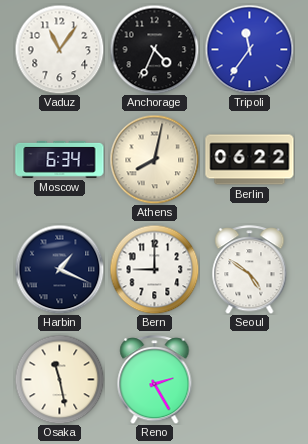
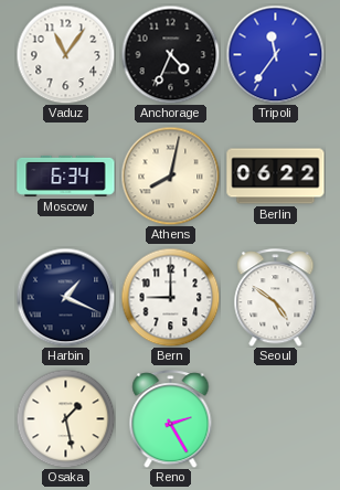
Osaka: 11:28 -> 1:28
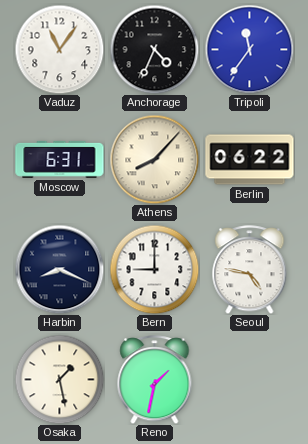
Moscow: 6:34 -> 6:31
Athens: 8:02 -> 8:07
Harbin: 1:19 -> 8:19
Seoul: 4:51 -> 4:47
Reno: 2:25 -> 1:32
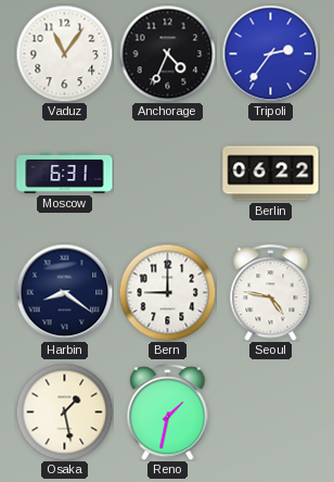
Tripoli: 11:36 -> 2:36
Athens: 8:07 -> none
Harbin: 8:19 -> 8:21
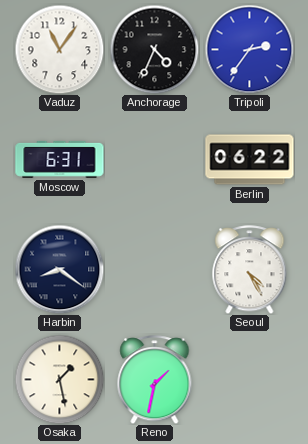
Bern: 9:00 -> none
Seoul: 4:47 -> 4:25
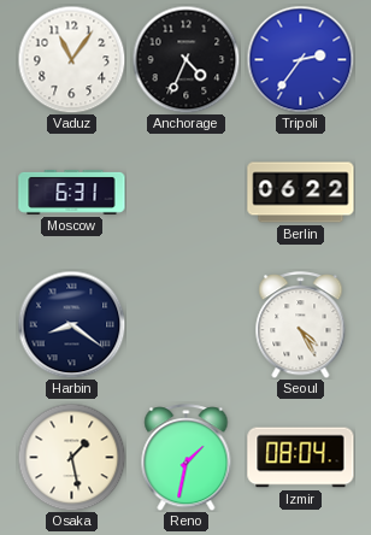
Izmir: none -> 08:04
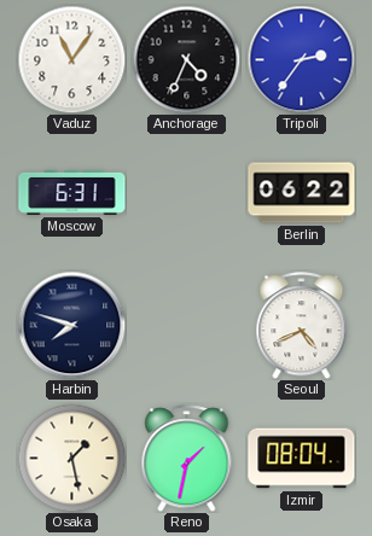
Harbin: 8:21 -> 7:48
Seoul: 4:25 -> 4:41
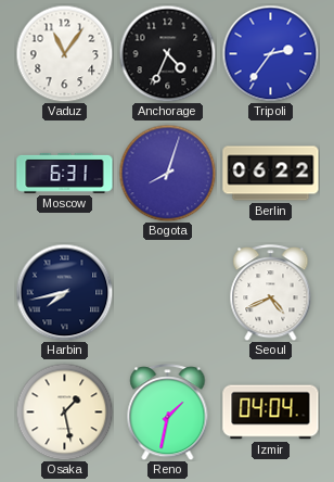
Bogota: none -> 8:03
Harbin: 7:48 -> 7:43
Izmir: 08:04 -> 04:04
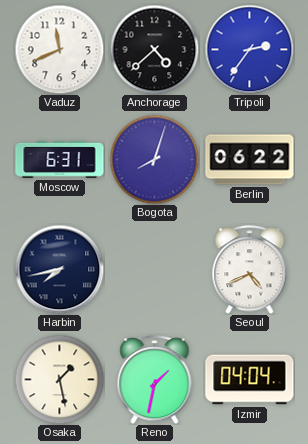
Vaduz: 11:06 -> 11:41
Anchorage: 4:34 -> 4:38
